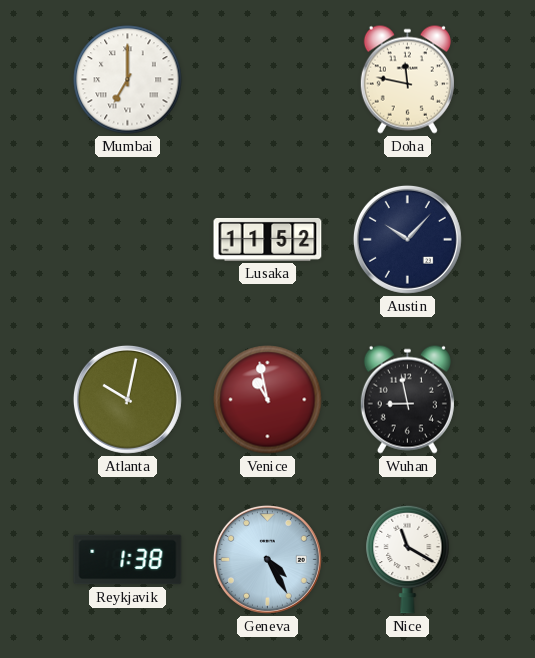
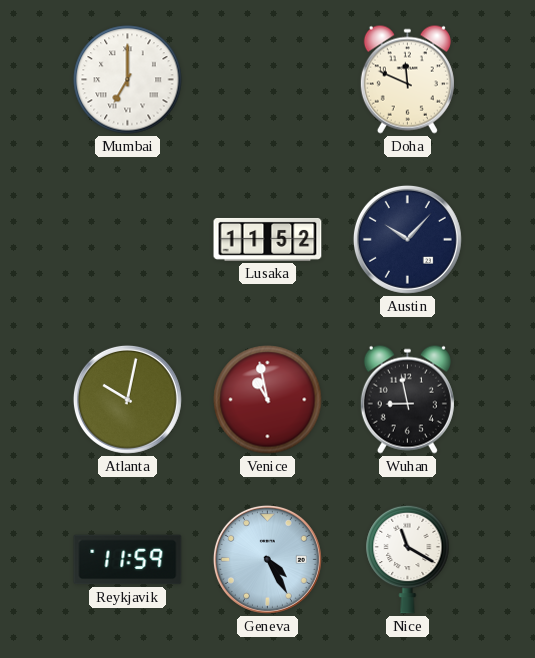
Doha: 11:47 -> 11:49
Reykjavik: 1:38 -> 11:59
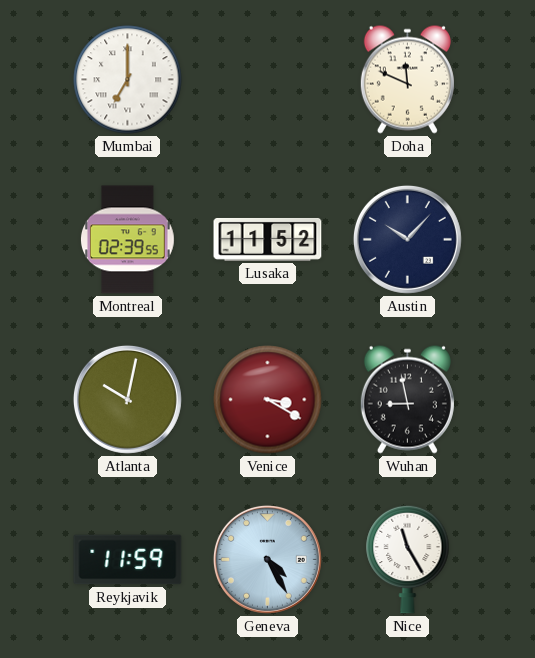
Montreal: none -> 02:39
Venice: 10:58 -> 3:20
Nice: 11:20 -> 11:25
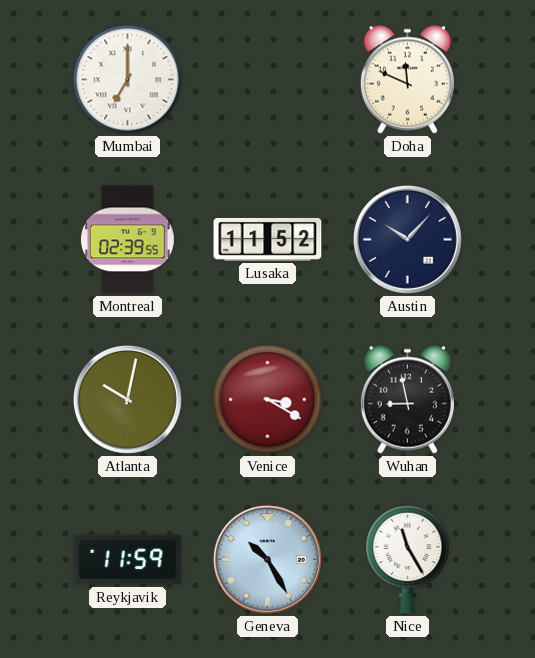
Geneva: 4:25 -> 10:25
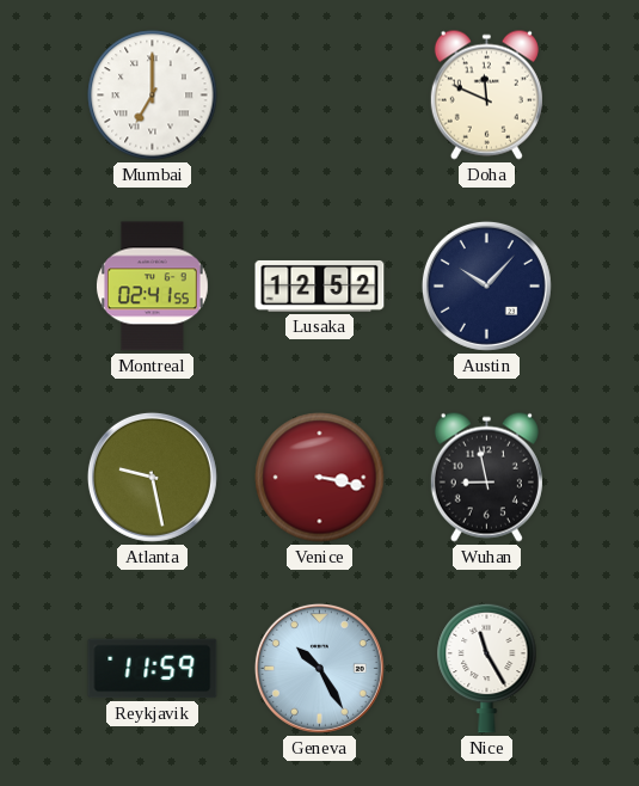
Montreal: 02:39 -> 02:41
Lusaka: 11:52 -> 12:52
Atlanta: 10:02 -> 9:28
Venice: 3:20 -> 3:17
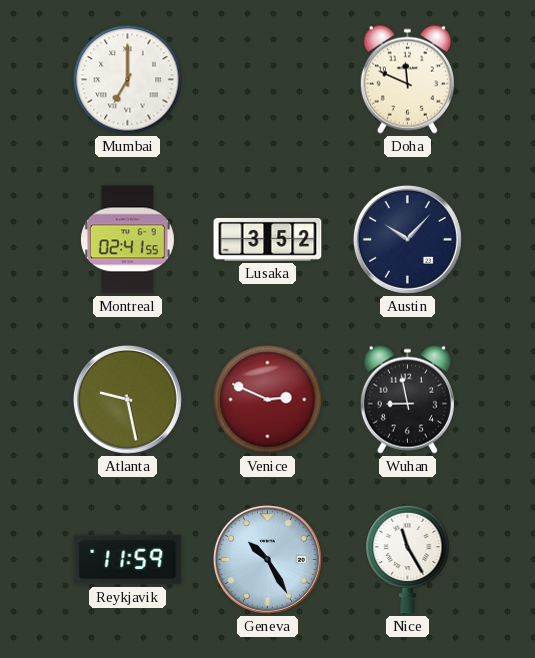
Lusaka: 12:52 -> 3:52
Venice: 3:17 -> 2:49
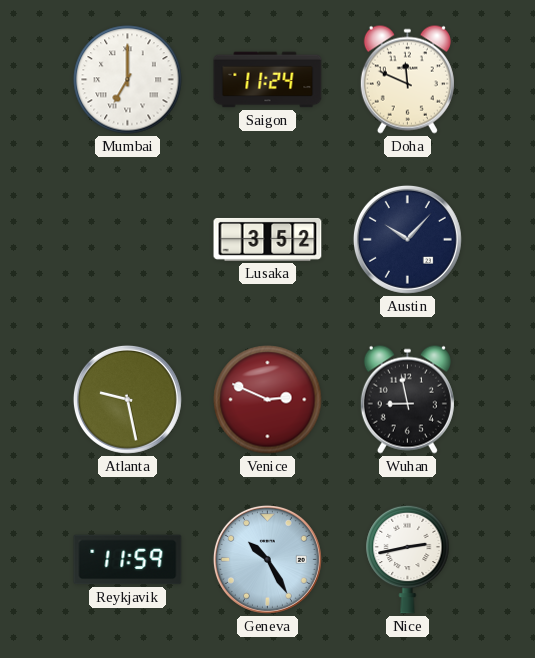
Saigon: none -> 11:24
Montreal: 02:41 -> none
Nice: 11:25 -> 2:43
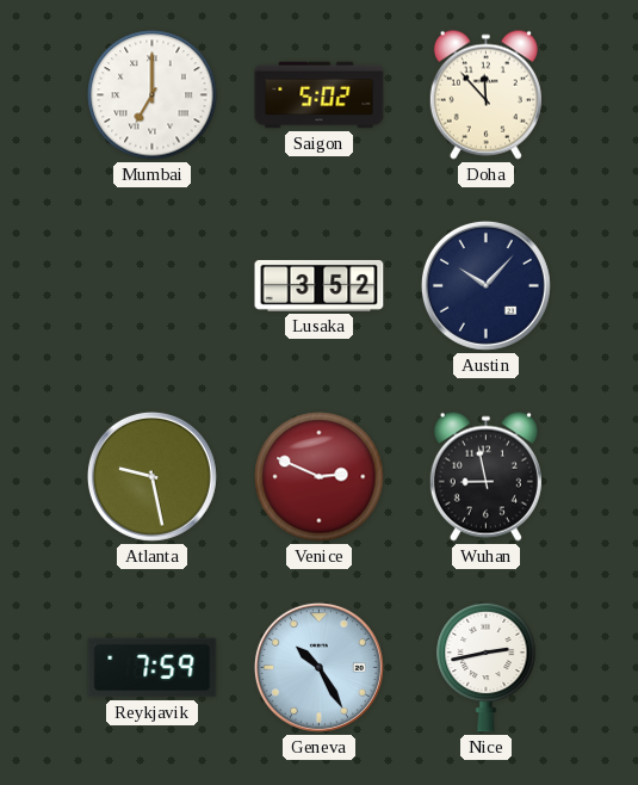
Saigon: 11:24 -> 5:02
Doha: 11:49 -> 11:53
Reykjavik: 11:59 -> 7:59
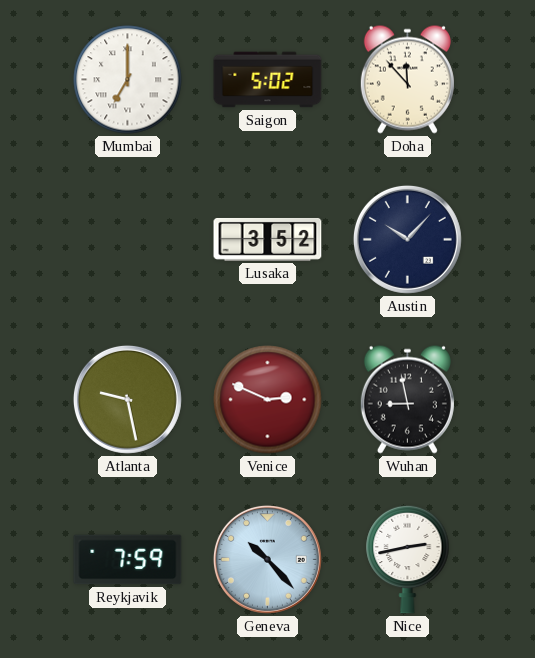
Geneva: 10:25 -> 10:23
